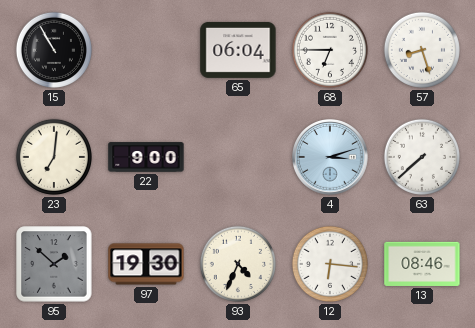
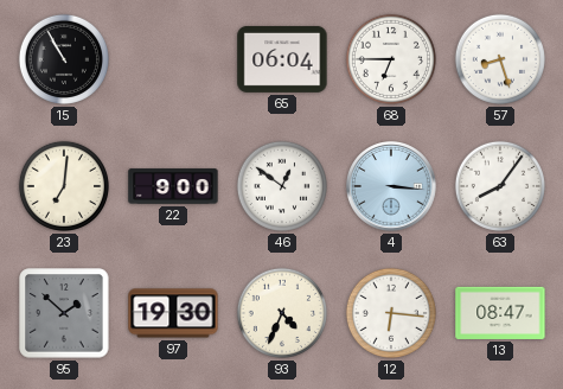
46: none -> 12:51
4: 3:12 -> 3:16
63: 7:38 -> 8:06
13: 08:46 -> 08:47
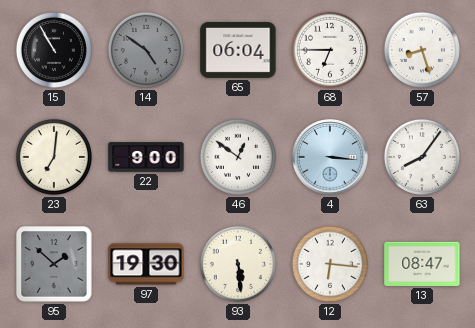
14: none -> 4:51
93: 4:34 -> 5:29
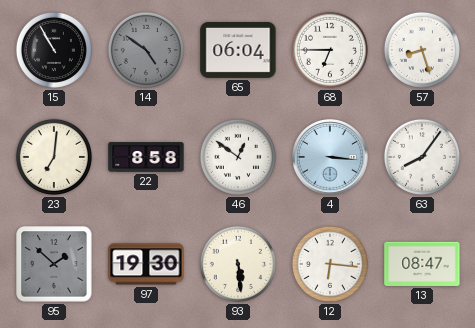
22: 9:00 -> 8:58
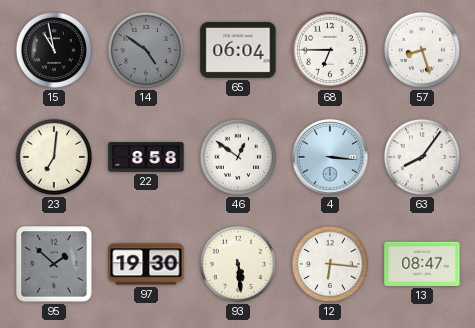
15: 10:55 -> 10:58
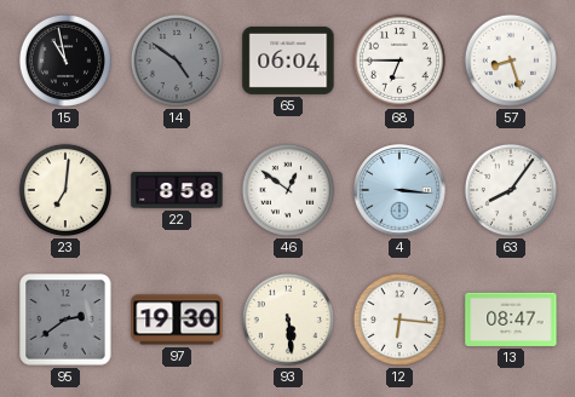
95: 1:52 -> 2:39
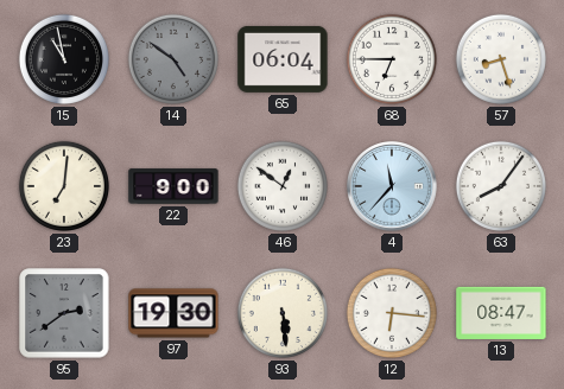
22: 8:58 -> 9:00
4: 3:16 -> 11:37
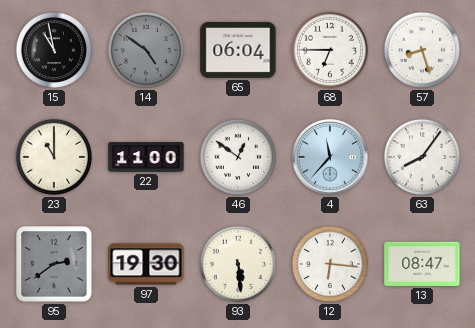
23: 7:01 -> 11:00
22: 9:00 -> 11:00
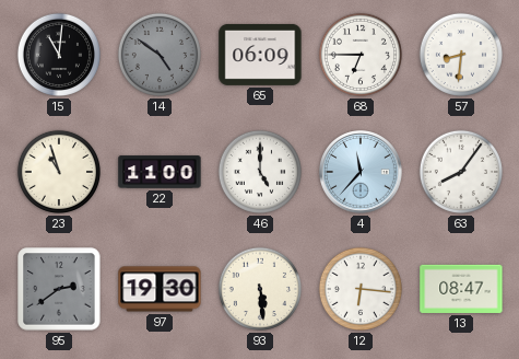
15: 10:58 -> 11:01
65: 06:04 -> 06:09
57: 8:27 -> 8:31
23: 11:00 -> 10:57
46: 12:51 -> 5:00
